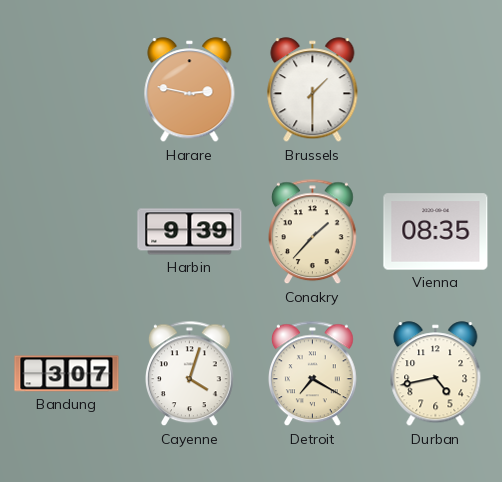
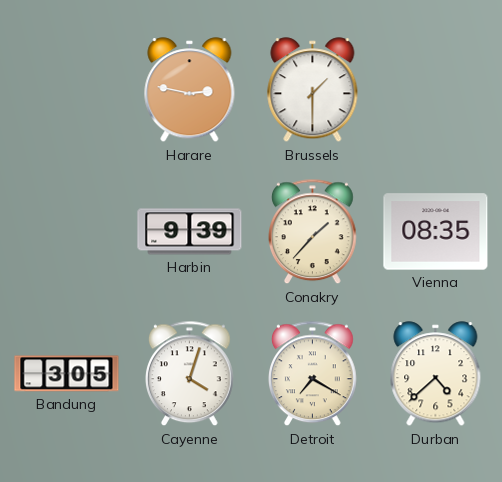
Bandung: 3:07 -> 3:05
Durban: 4:43 -> 4:38
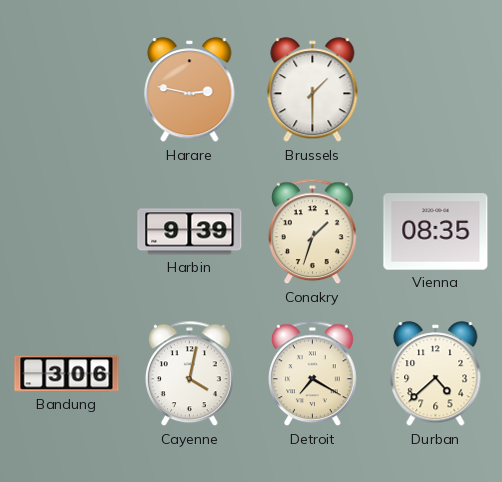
Conakry: 1:37 -> 1:33
Bandung: 3:05 -> 3:06
Cayenne: 4:03 -> 4:02
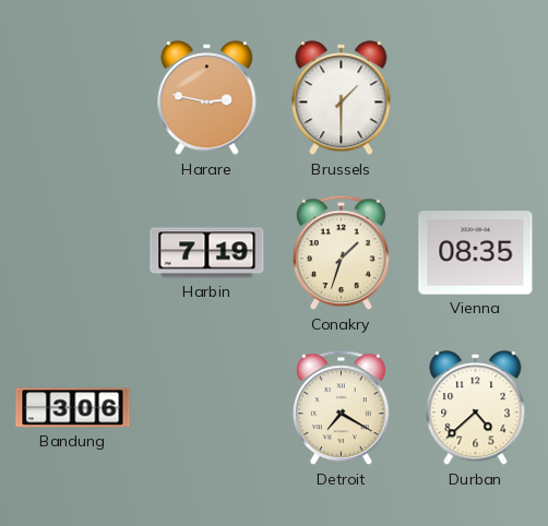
Harbin: 9:39 -> 7:19
Cayenne: 4:02 -> none
